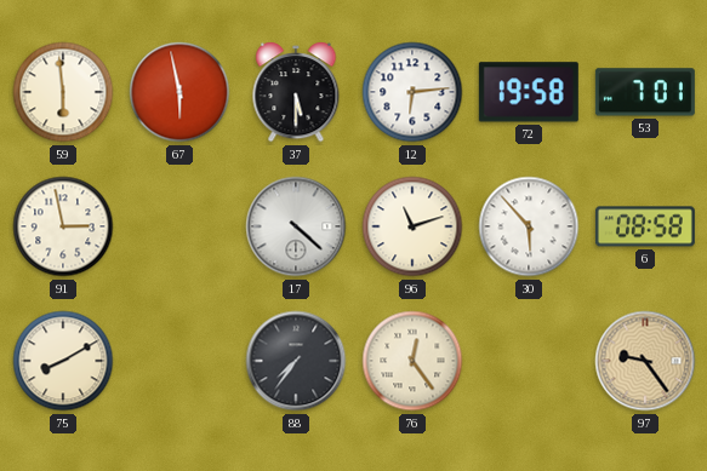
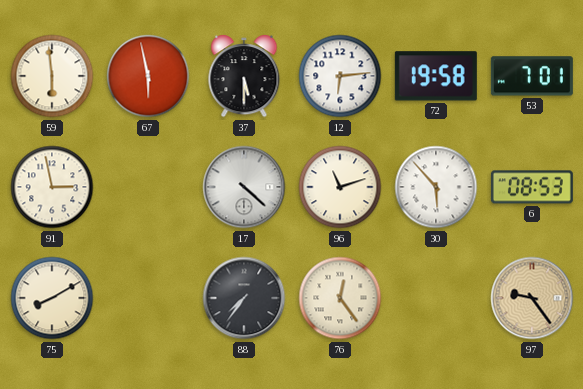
6: 08:58 -> 08:53
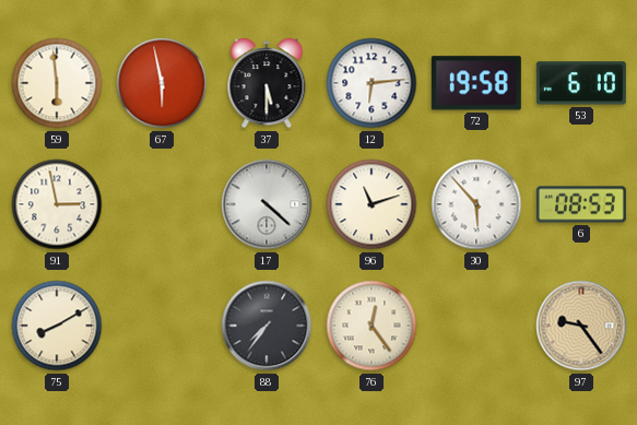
53: 7:01 -> 6:10
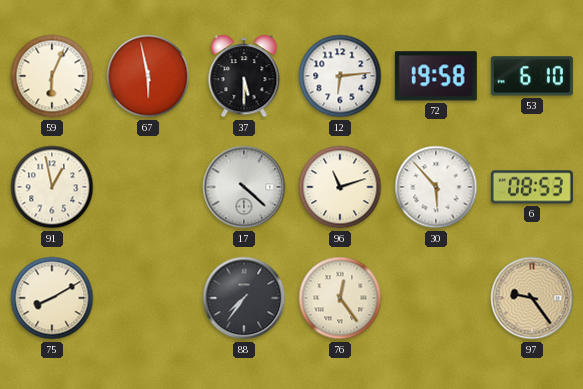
59: 5:59 -> 6:04
91: 2:58 -> 12:58
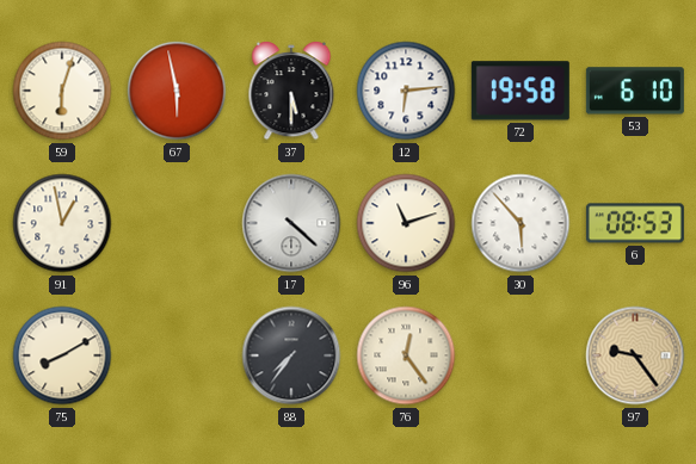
59: 6:04 -> 6:03
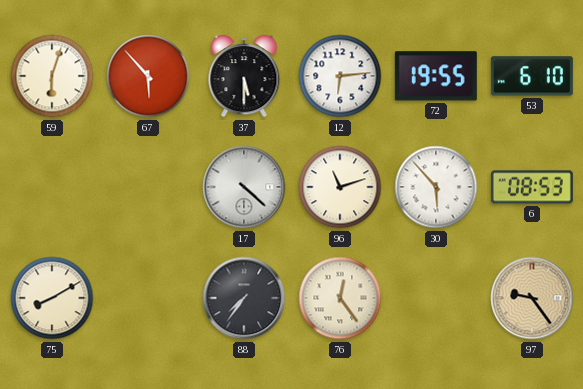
67: 5:58 -> 5:53
72: 19:58 -> 19:55
91: 12:58 -> none
